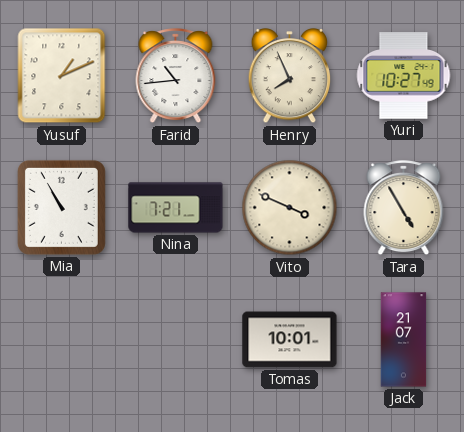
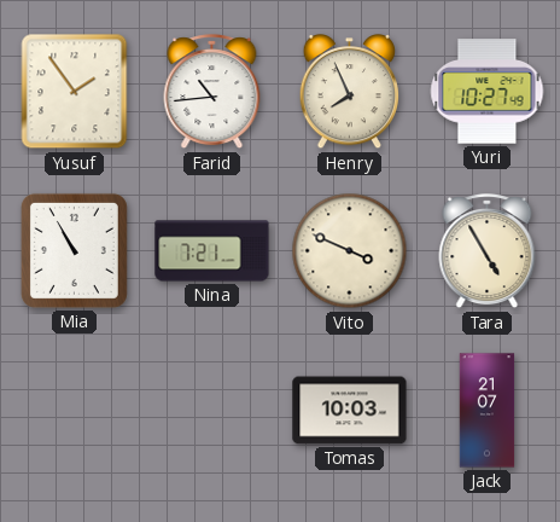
Yusuf: 1:11 -> 1:54
Tomas: 10:01 -> 10:03
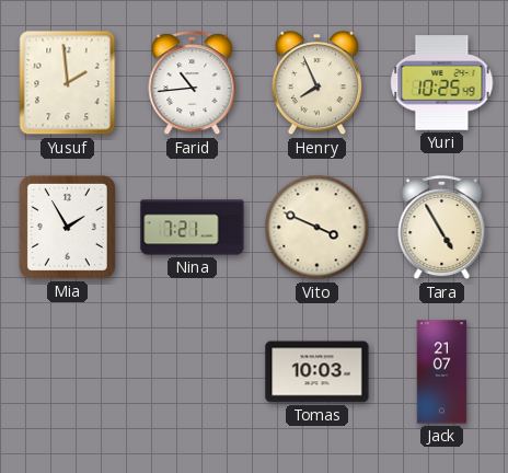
Yusuf: 1:54 -> 1:59
Yuri: 10:27 -> 10:25
Mia: 10:55 -> 1:55
